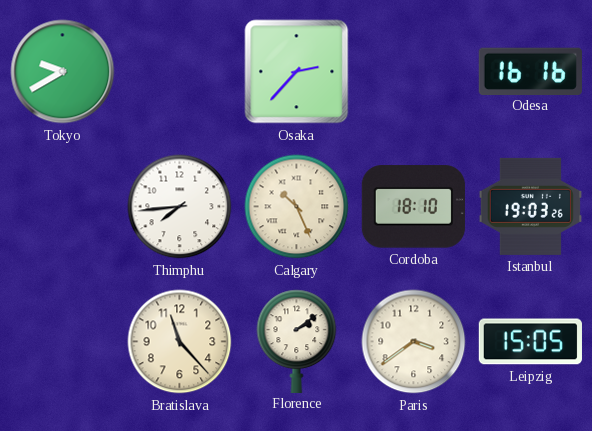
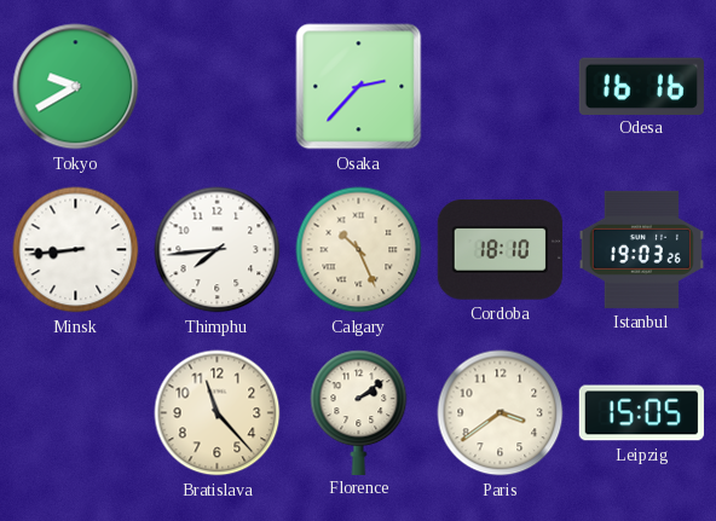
Minsk: none -> 8:44
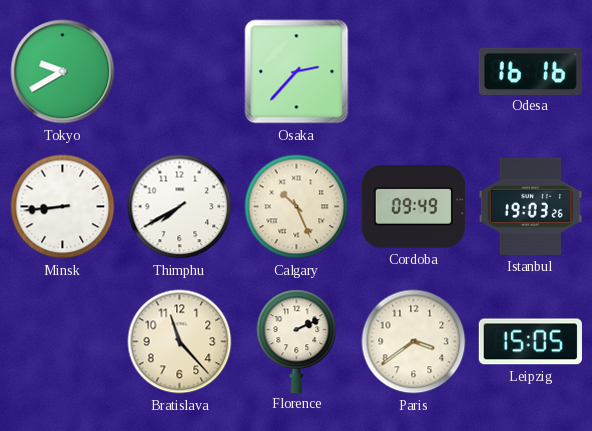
Thimphu: 7:44 -> 7:40
Cordoba: 18:10 -> 09:49
Florence: 2:09 -> 2:11
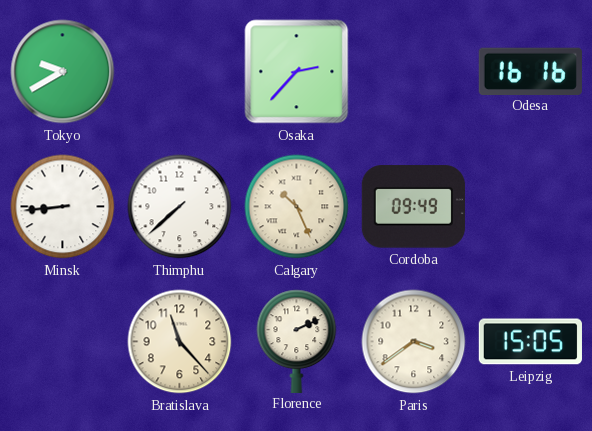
Thimphu: 7:40 -> 7:38
Istanbul: 19:03 -> none
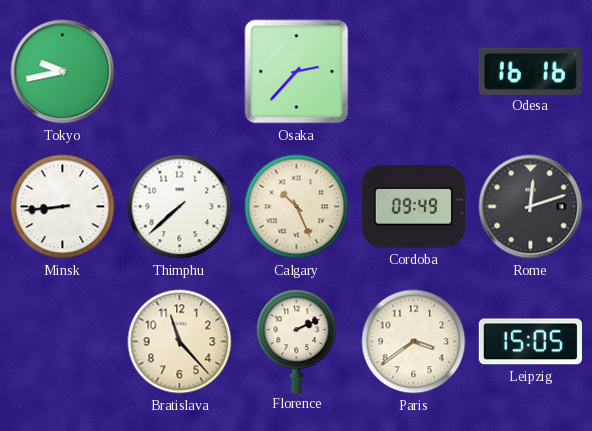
Tokyo: 9:40 -> 9:43
Rome: none -> 12:12
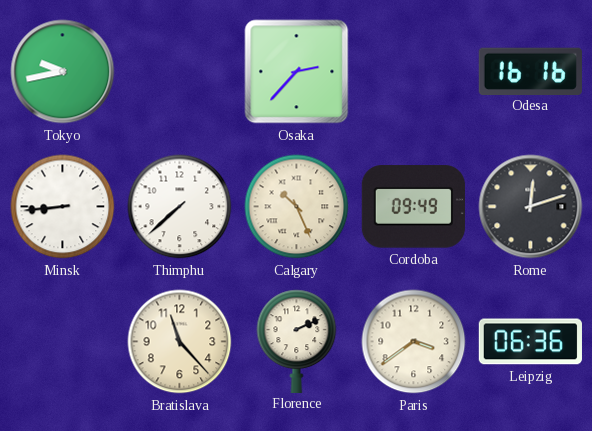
Leipzig: 15:05 -> 06:36
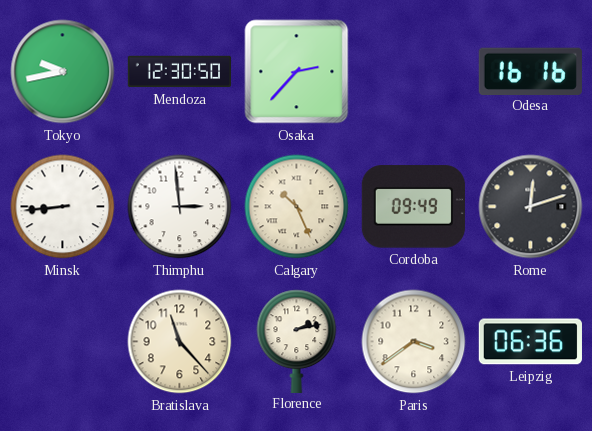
Mendoza: none -> 12:30
Thimphu: 7:38 -> 2:59
Florence: 2:11 -> 2:13
